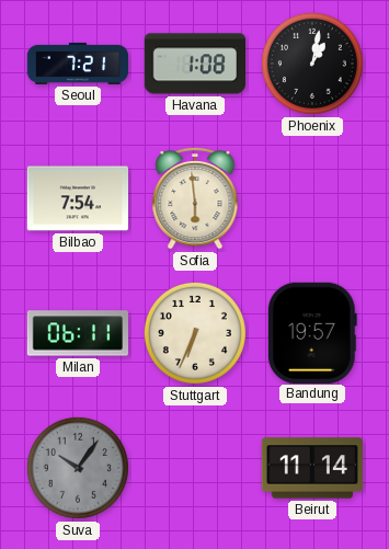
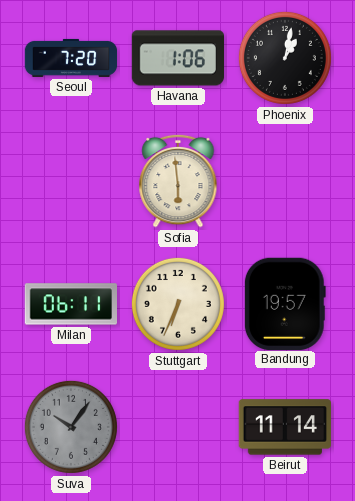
Seoul: 7:21 -> 7:20
Havana: 1:08 -> 1:06
Bilbao: 7:54 -> none
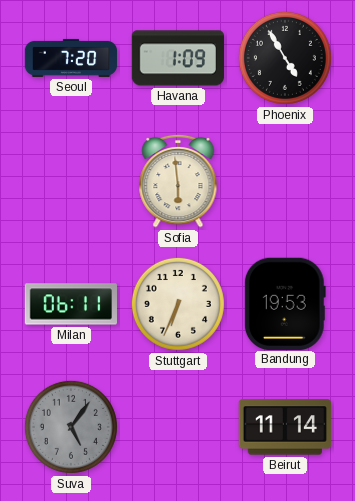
Havana: 1:06 -> 1:09
Phoenix: 1:02 -> 4:55
Bandung: 19:57 -> 19:53
Suva: 10:06 -> 5:06
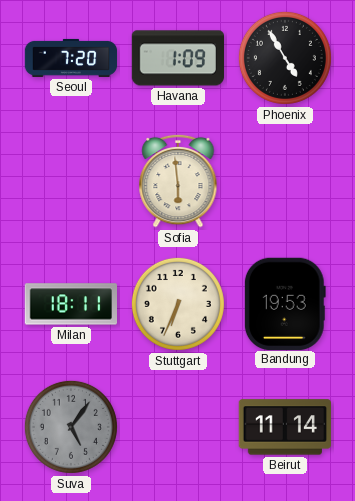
Milan: 06:11 -> 18:11
